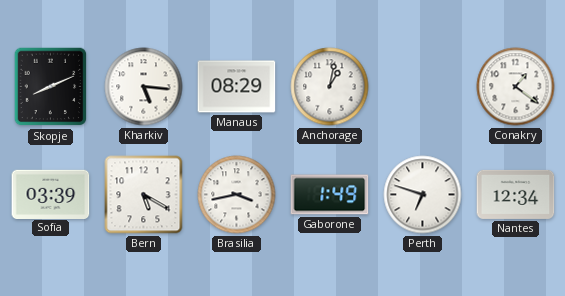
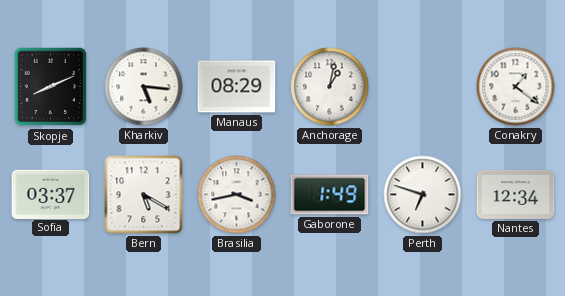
Sofia: 03:39 -> 03:37
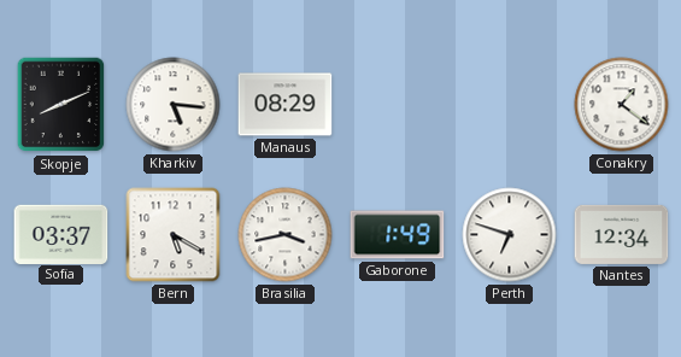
Anchorage: 1:02 -> none
